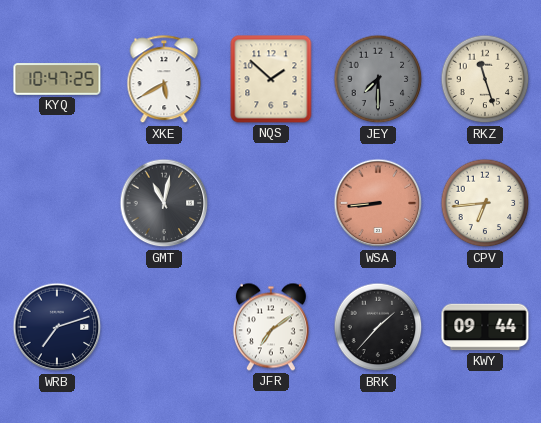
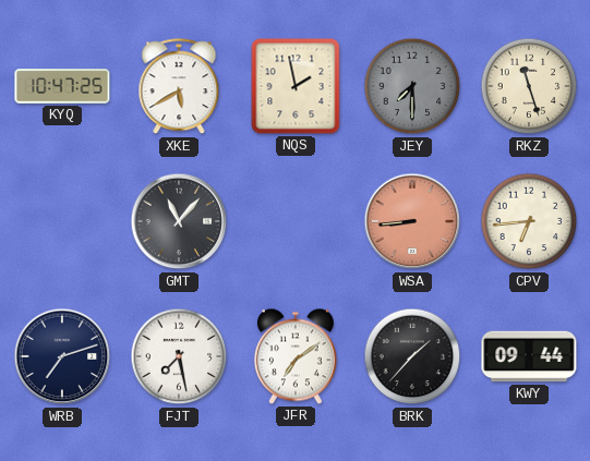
NQS: 1:52 -> 1:58
GMT: 11:02 -> 11:07
FJT: none -> 7:28
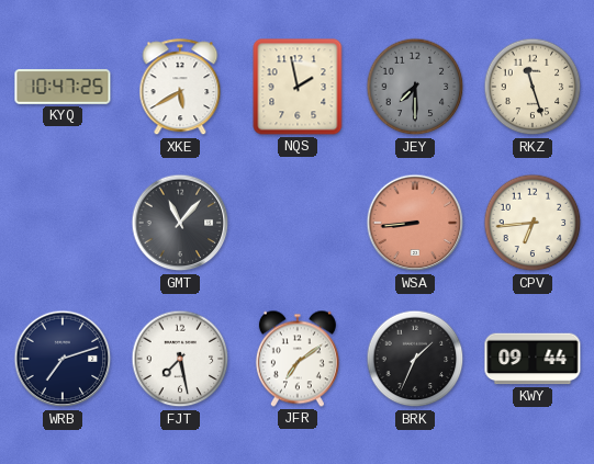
BRK: 1:37 -> 1:34
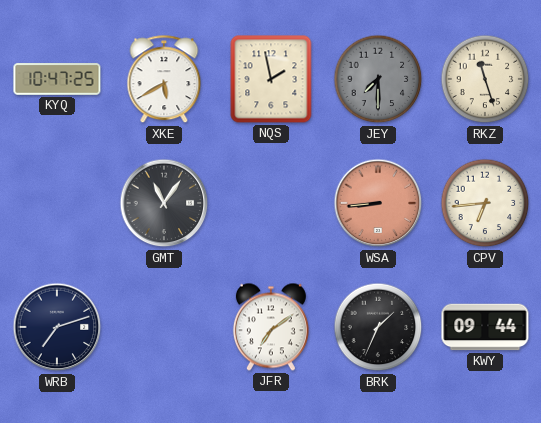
GMT: 11:07 -> 11:06
FJT: 7:28 -> none
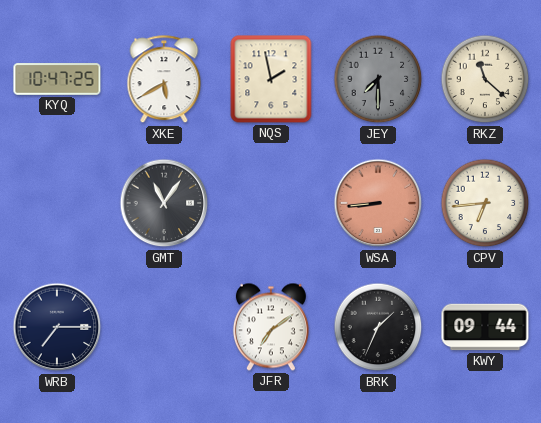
RKZ: 11:27 -> 11:22
WRB: 7:12 -> 7:15
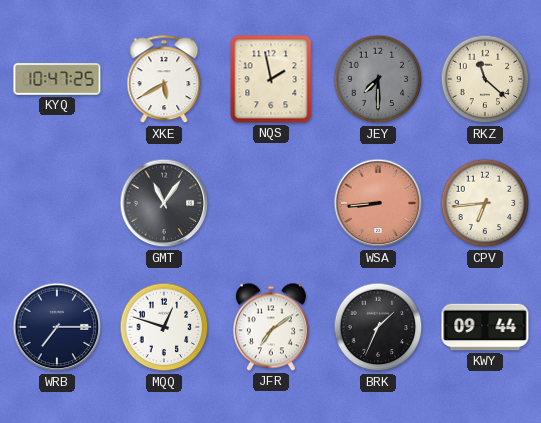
MQQ: none -> 12:48
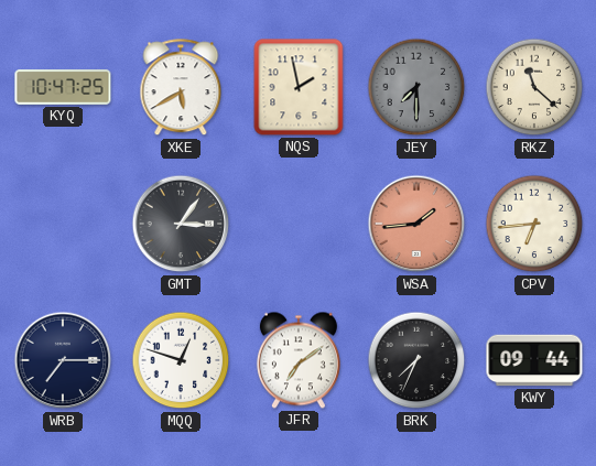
GMT: 11:06 -> 3:06
WSA: 8:44 -> 1:44
BRK: 1:34 -> 7:34
